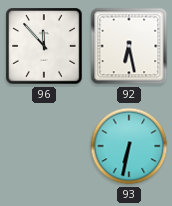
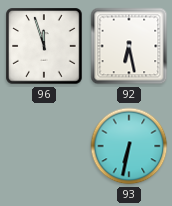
96: 11:53 -> 11:57
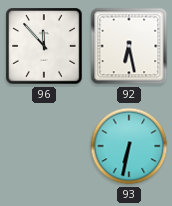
96: 11:57 -> 11:53
